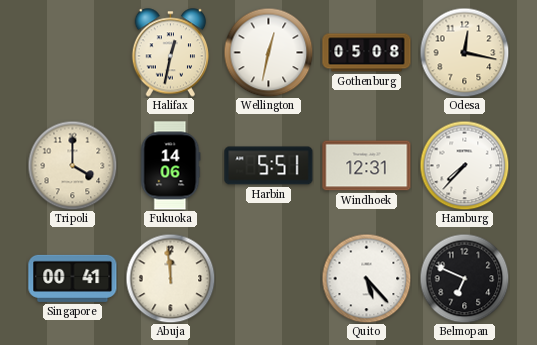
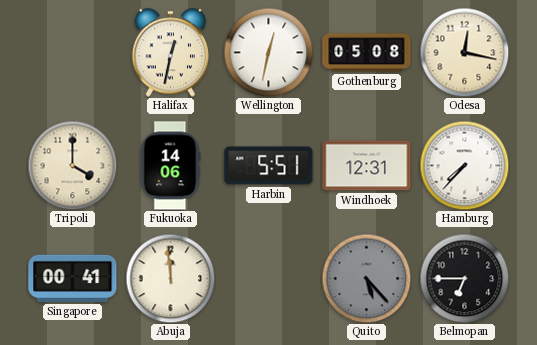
Quito dial: white -> grey
Belmopan: 6:49 -> 6:45
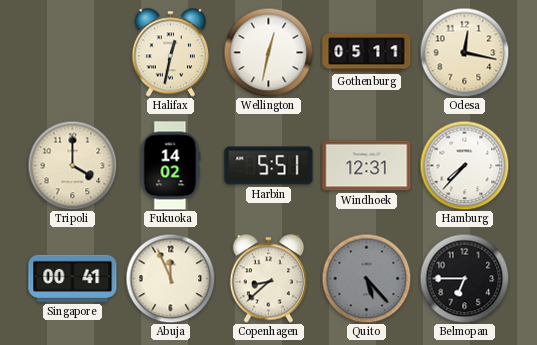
Gothenburg: 05:08 -> 05:11
Fukuoka: 14:06 -> 14:02
Abuja: 11:59 -> 11:56
Copenhagen: none -> 8:38
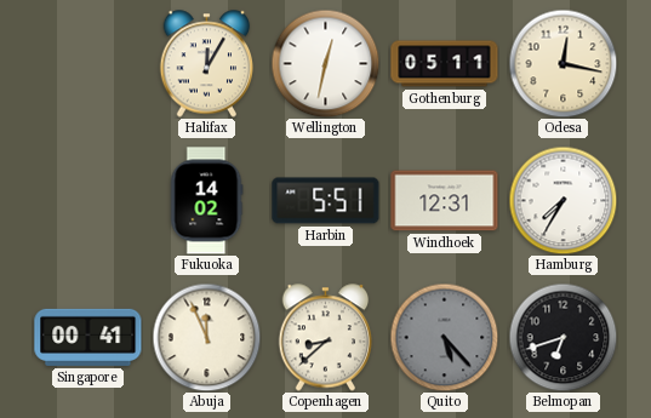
Halifax: 12:32 -> 12:05
Tripoli: 4:00 -> none
Hamburg: 7:37 -> 7:35
Belmopan: 6:45 -> 6:42
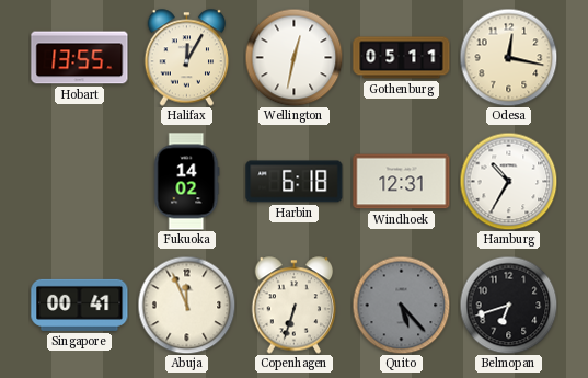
Hobart: none -> 13:55
Harbin: 5:51 -> 6:18
Hamburg: 7:35 -> 10:35
Copenhagen: 8:38 -> 6:33
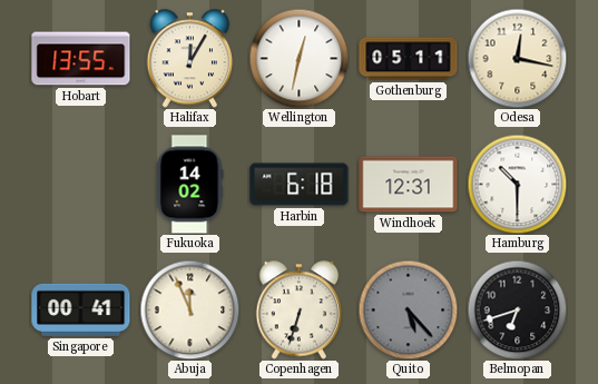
Hamburg: 10:35 -> 10:30
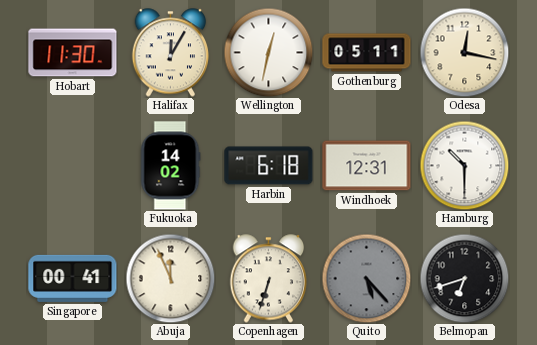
Hobart: 13:55 -> 11:30
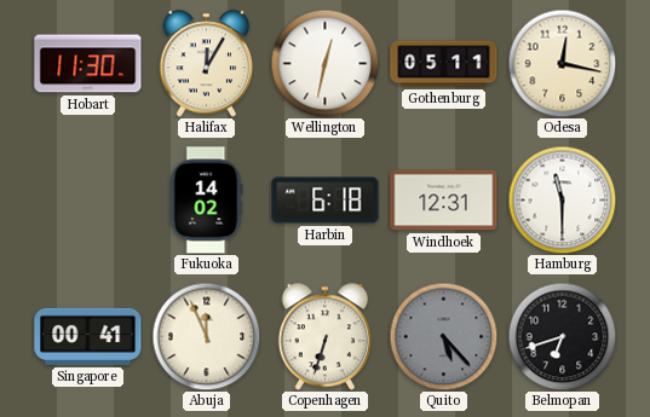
Hamburg: 10:30 -> 11:30
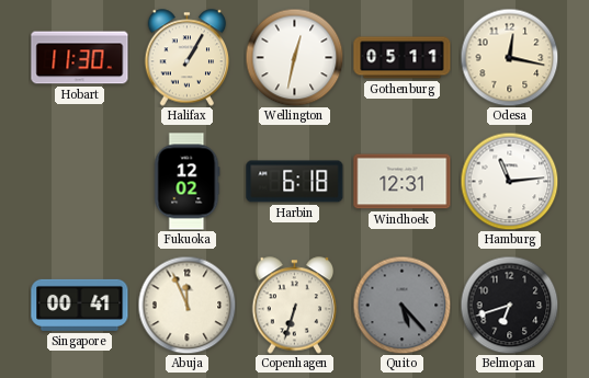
Halifax: 12:05 -> 1:05
Fukuoka: 14:02 -> 12:02
Hamburg: 11:30 -> 11:14
